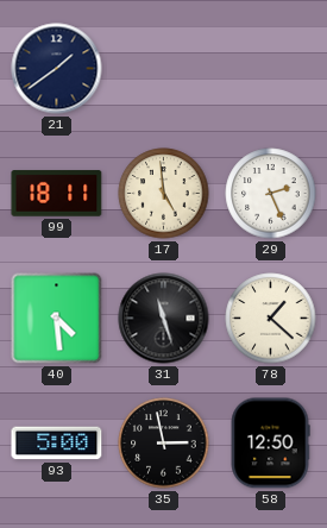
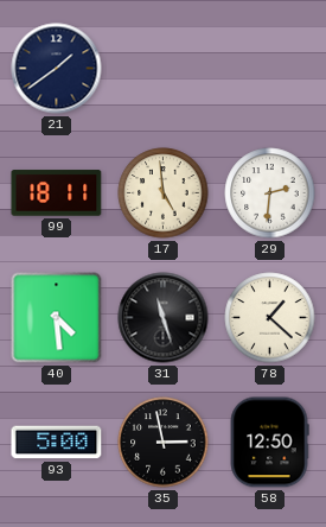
29: 2:26 -> 2:31
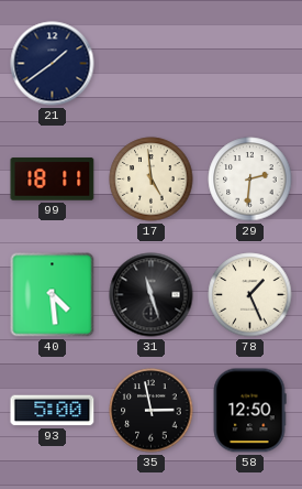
78: 1:22 -> 1:26
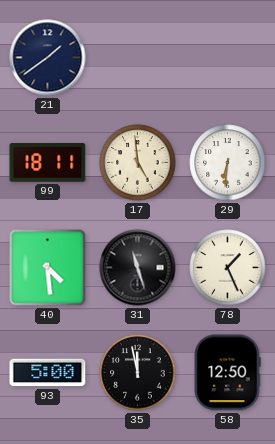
29: 2:31 -> 6:31
35: 2:58 -> 11:58
